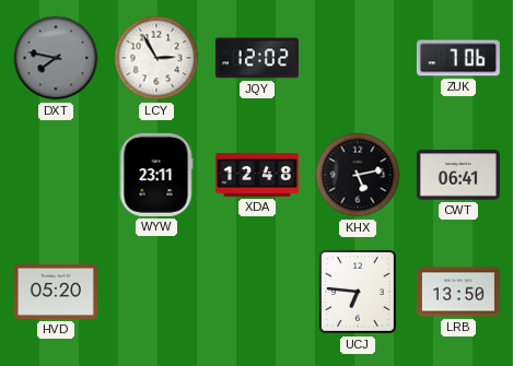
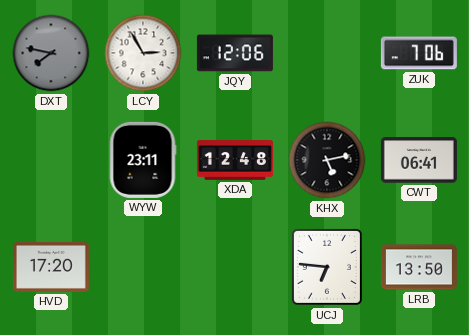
JQY: 12:02 -> 12:06
HVD: 05:20 -> 17:20
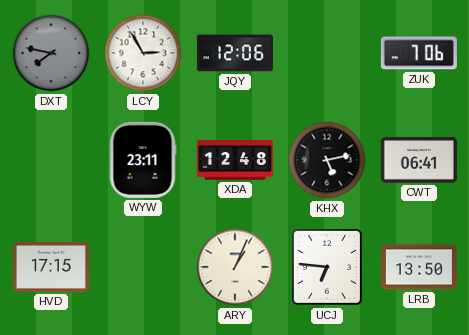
HVD: 17:20 -> 17:15
ARY: none -> 1:04
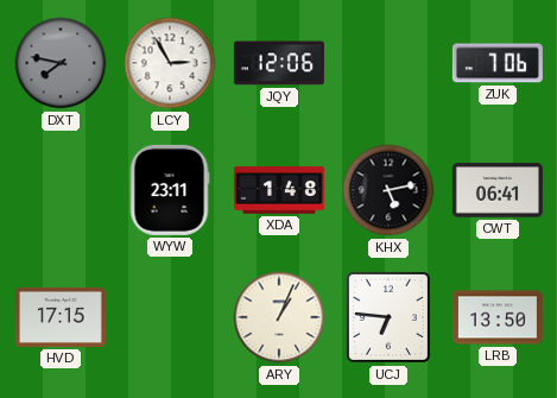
XDA: 12:48 -> 1:48
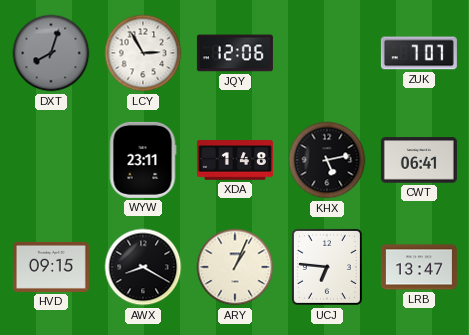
DXT: 7:47 -> 8:03
ZUK: 7:06 -> 7:07
HVD: 17:15 -> 09:15
AWX: none -> 8:20
LRB: 13:50 -> 13:47
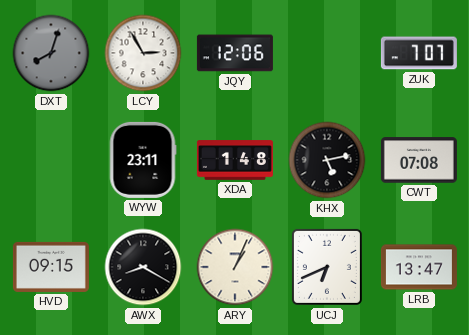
CWT: 06:41 -> 07:08
UCJ: 6:46 -> 6:41
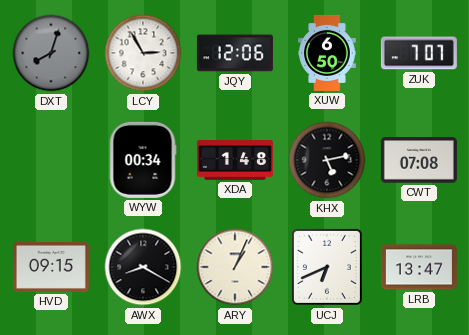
XUW: none -> 6:50
WYW: 23:11 -> 00:34
